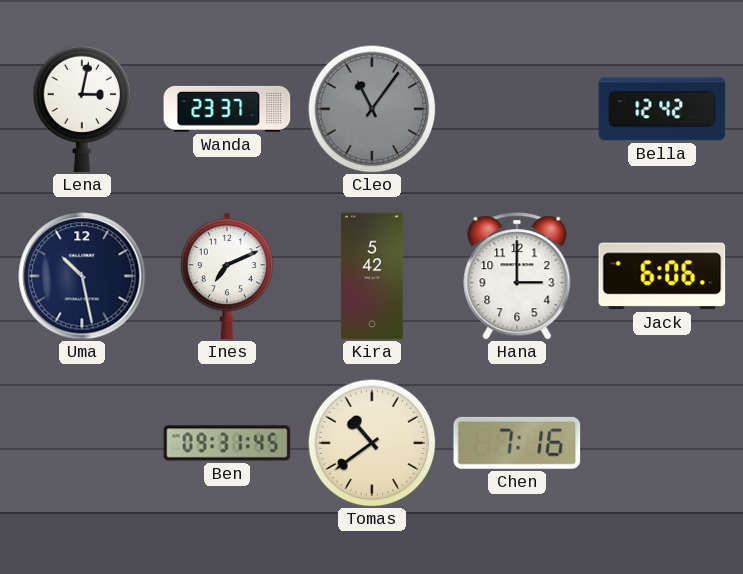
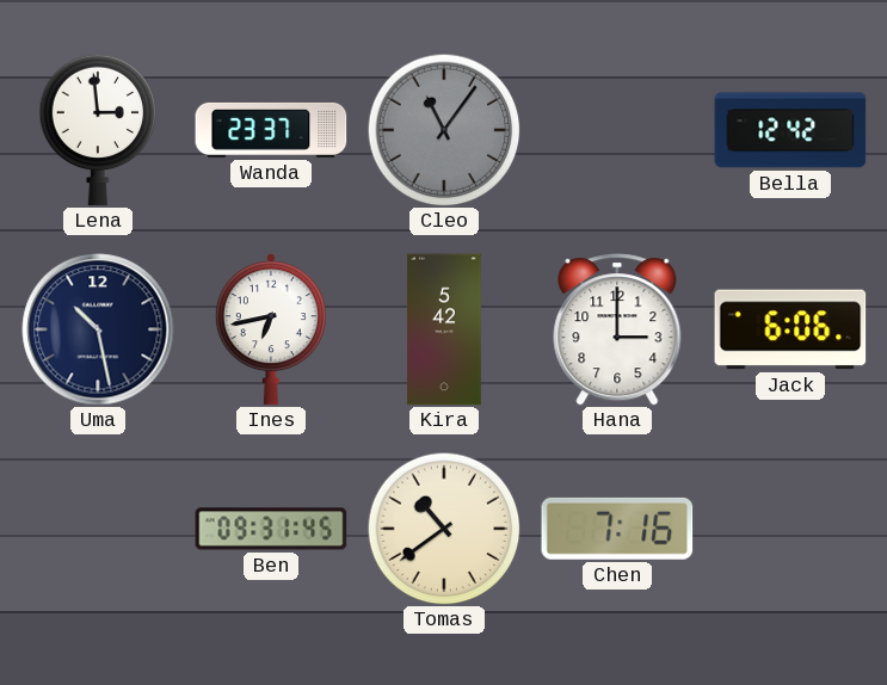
Lena: 3:02 -> 2:59
Ines: 7:11 -> 6:43
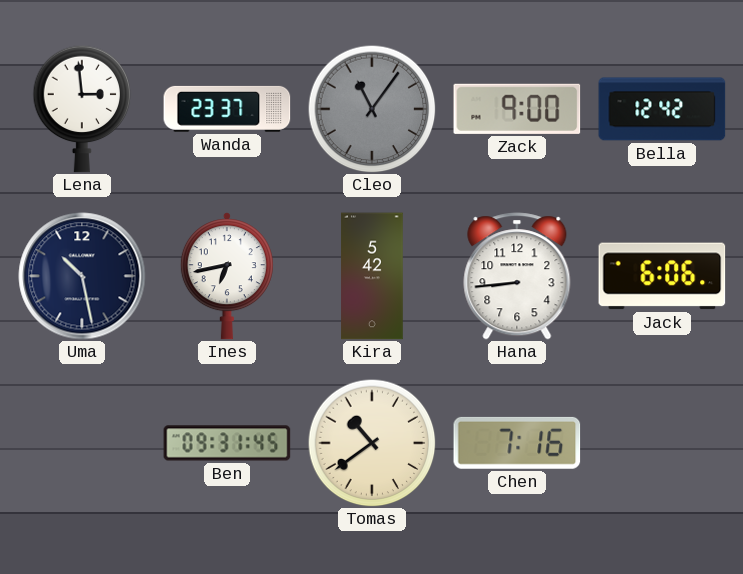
Zack: none -> 9:00
Hana: 3:00 -> 8:44
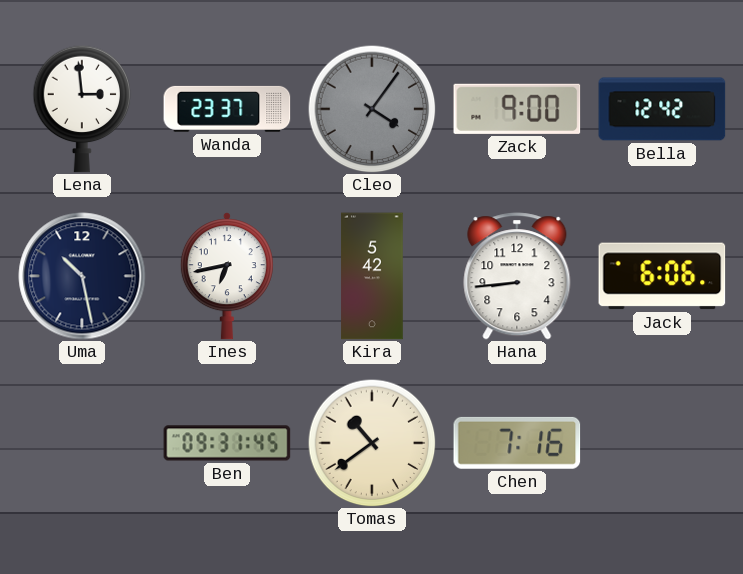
Cleo: 11:06 -> 4:06
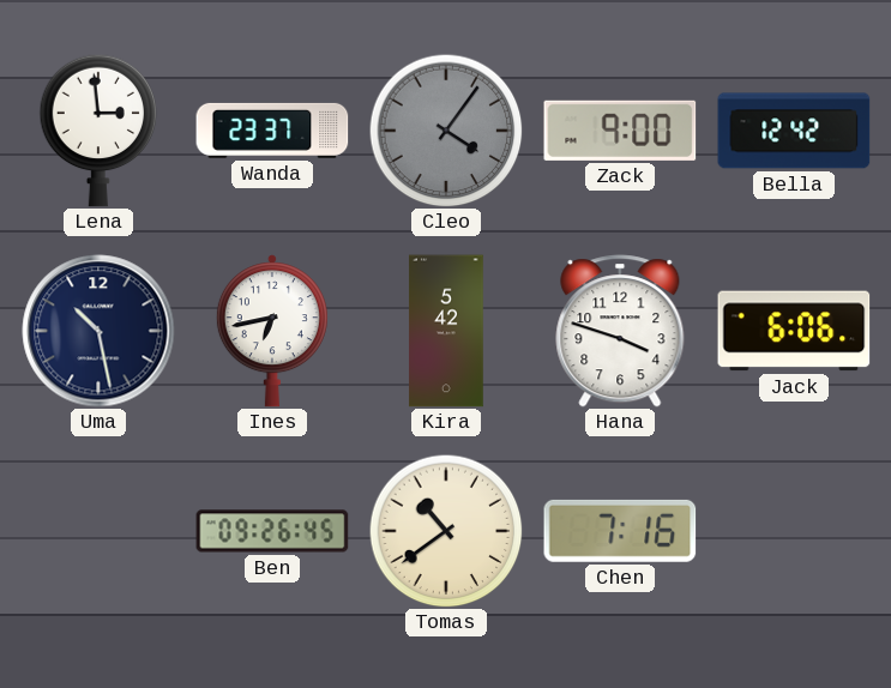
Hana: 8:44 -> 3:48
Ben: 09:31 -> 09:26
